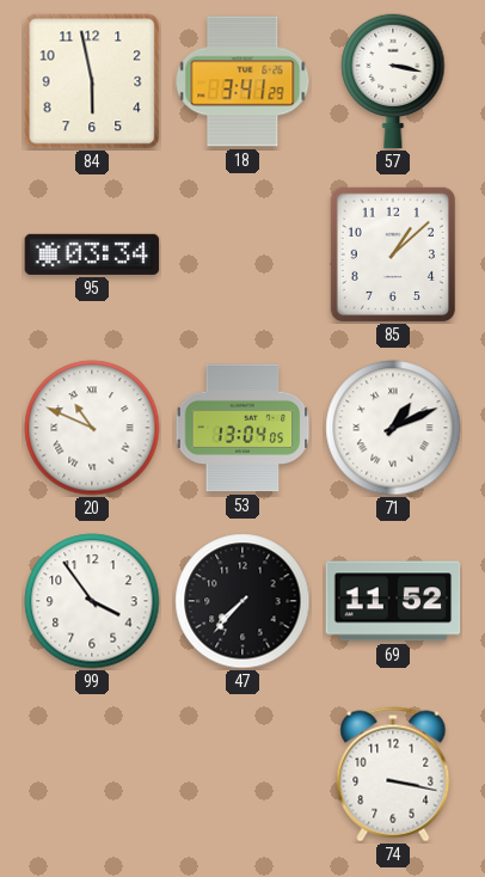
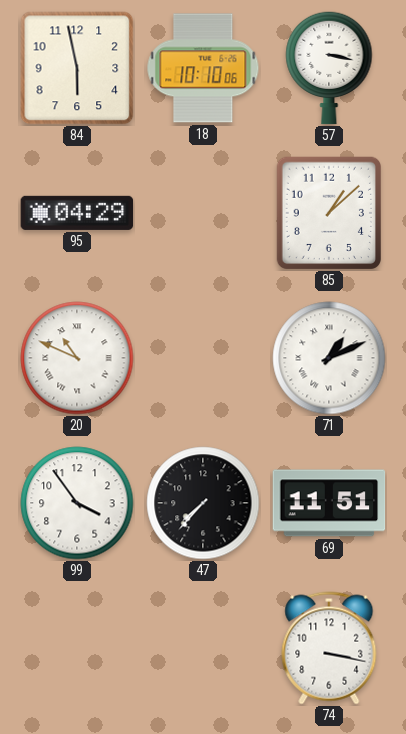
18: 3:41 -> 10:10
95: 03:34 -> 04:29
53: 13:04 -> none
69: 11:52 -> 11:51
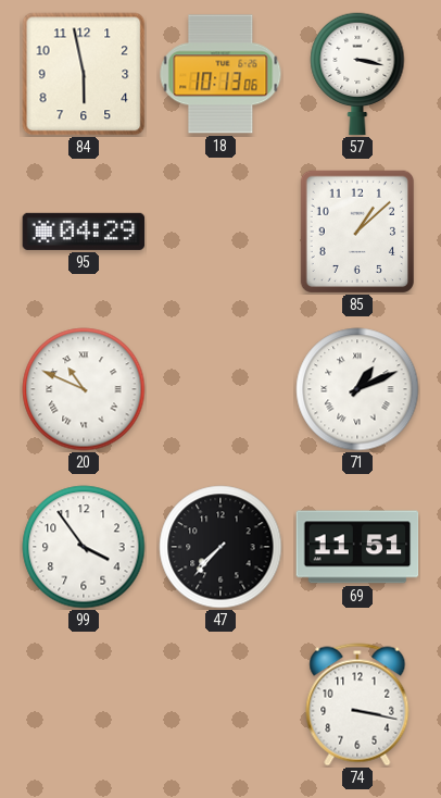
18: 10:10 -> 10:13
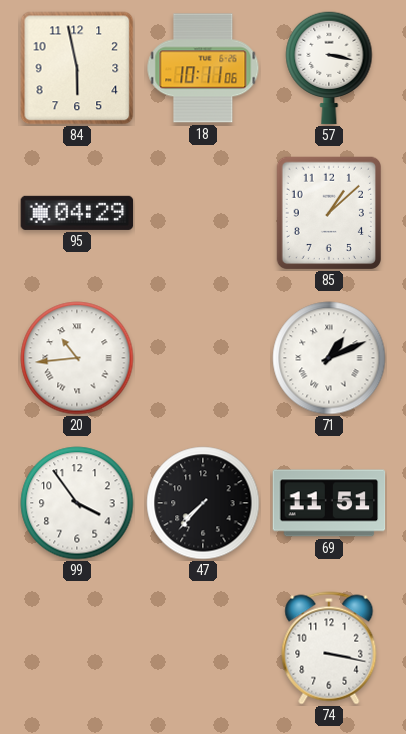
18: 10:13 -> 10:11
20: 10:49 -> 10:44
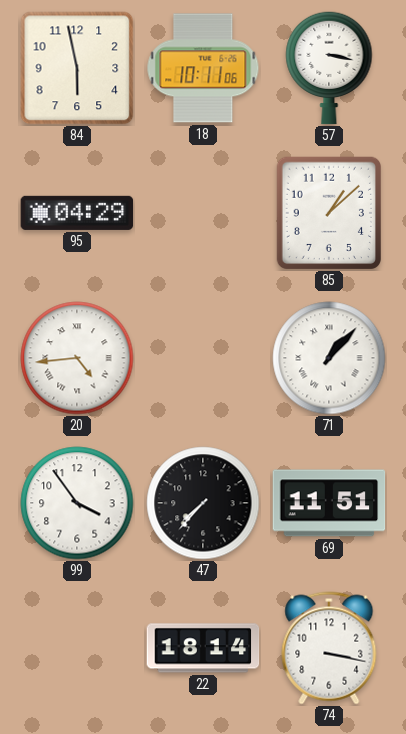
20: 10:44 -> 4:44
71: 1:11 -> 1:07
22: none -> 18:14
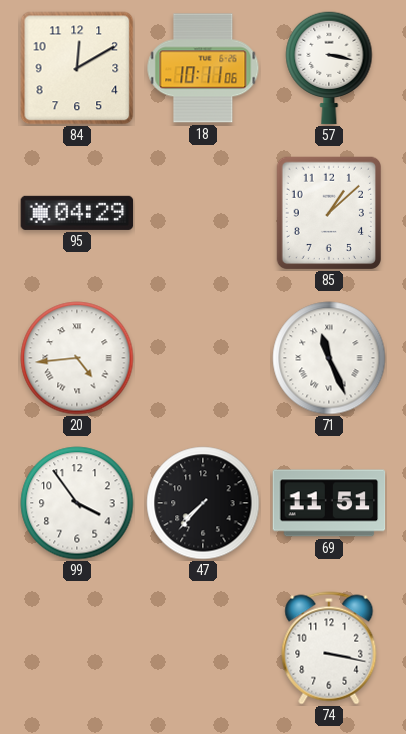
84: 5:58 -> 12:10
71: 1:07 -> 11:26
22: 18:14 -> none
